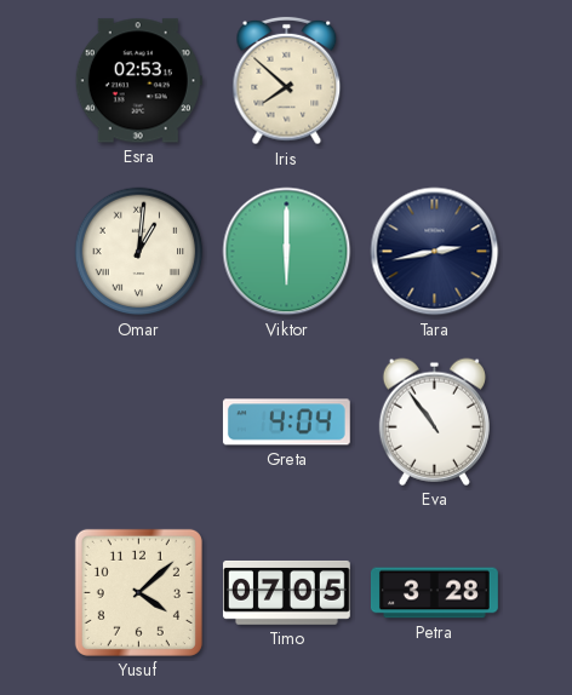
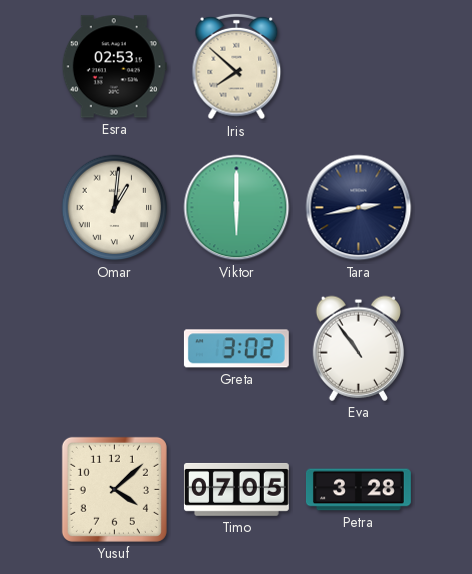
Greta: 4:04 -> 3:02
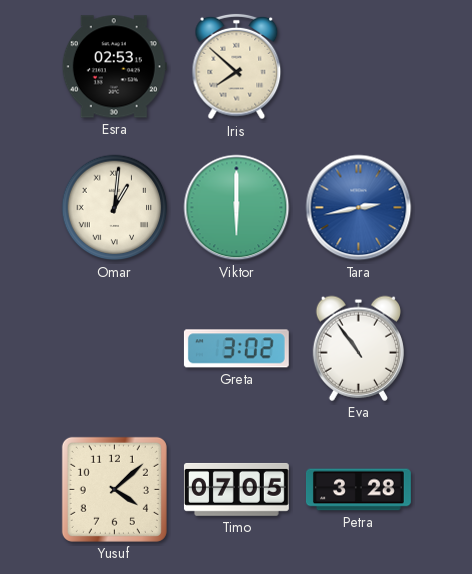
Tara dial: navy -> blue
